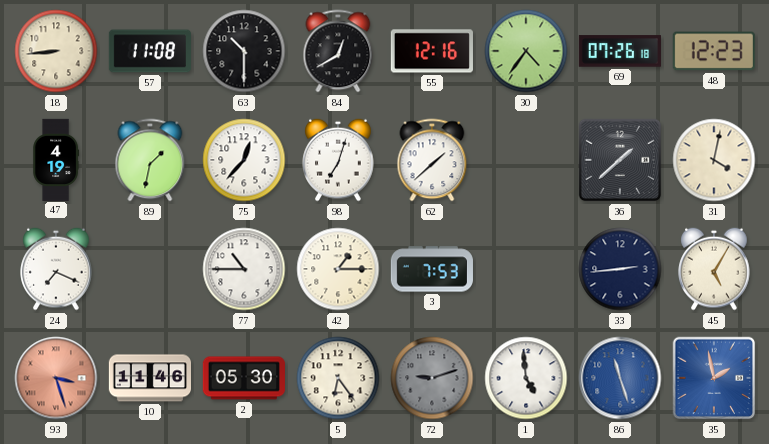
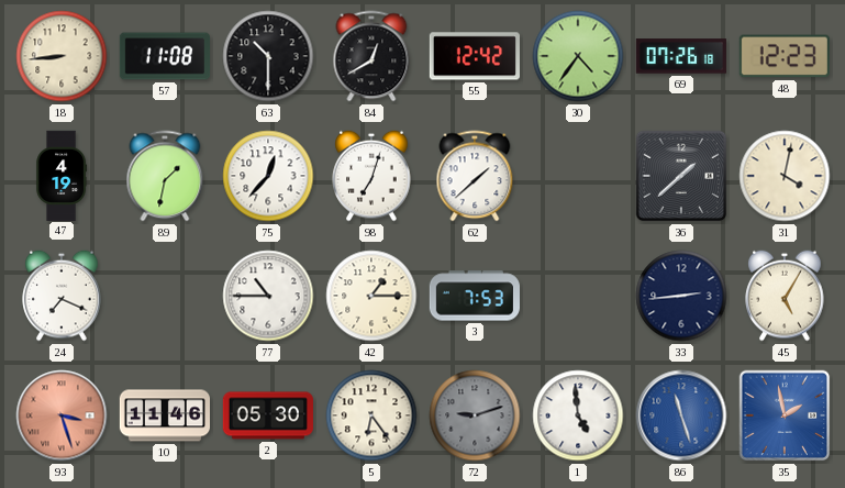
55: 12:16 -> 12:42
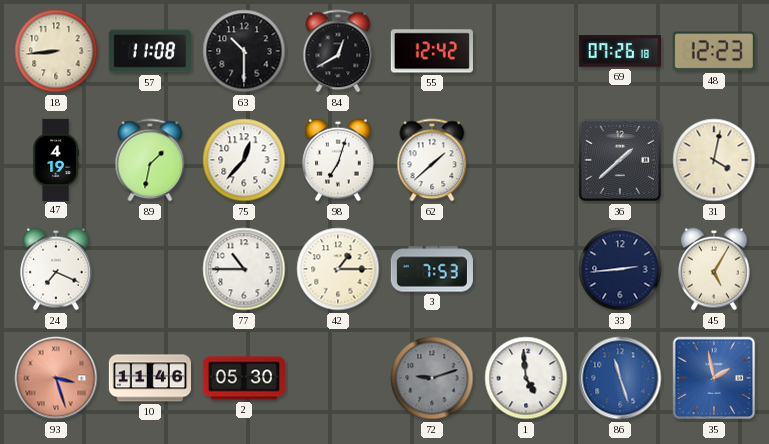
30: 4:36 -> none
5: 6:24 -> none
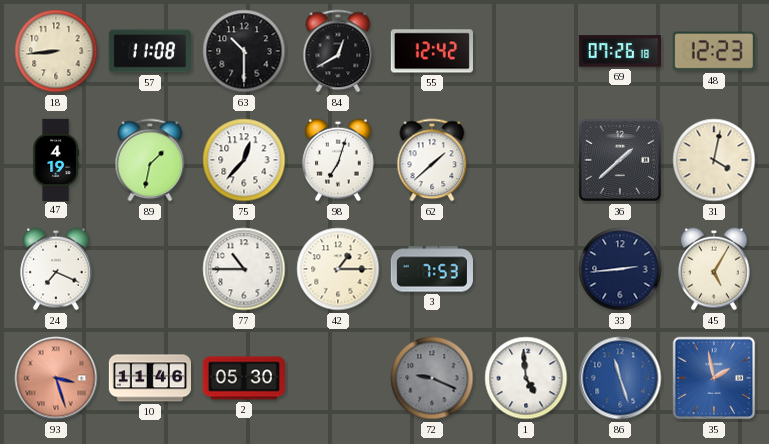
72: 9:12 -> 9:19
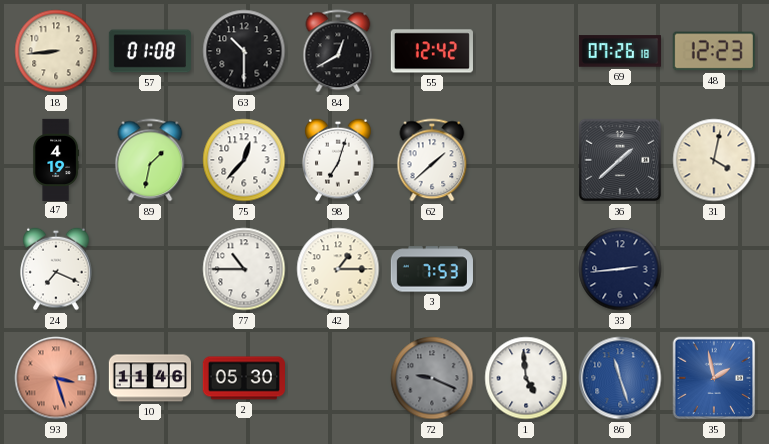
57: 11:08 -> 01:08
45: 5:05 -> none
